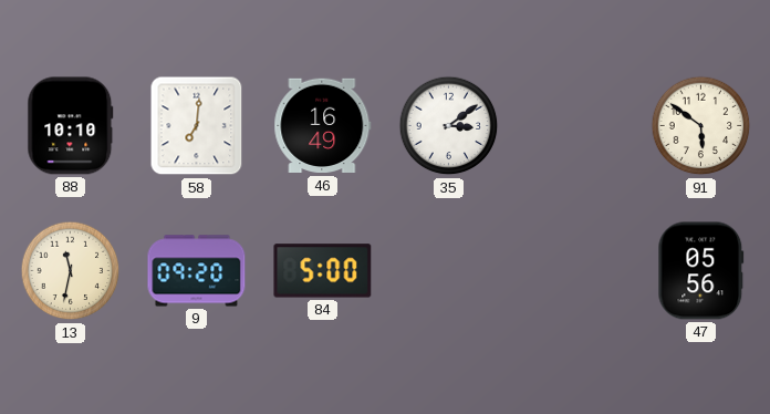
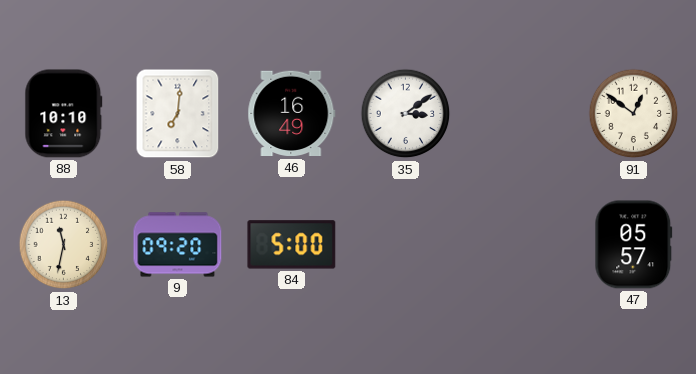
91: 5:51 -> 12:51
47: 05:56 -> 05:57
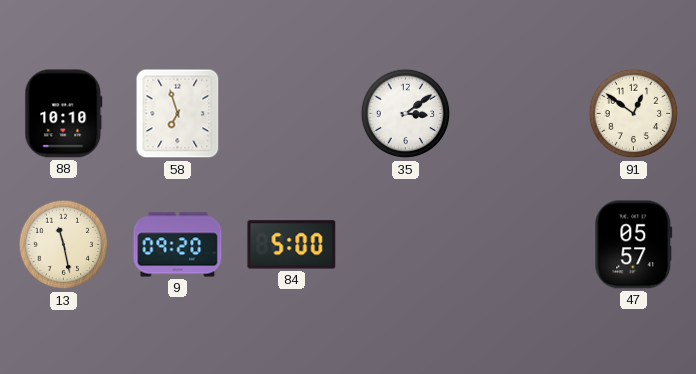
58: 7:01 -> 6:57
46: 16:49 -> none
13: 11:32 -> 11:28
